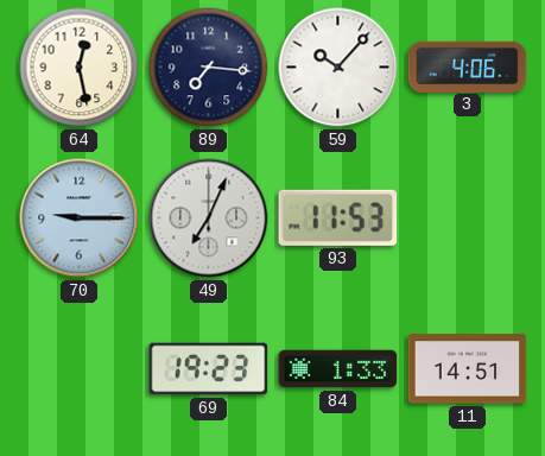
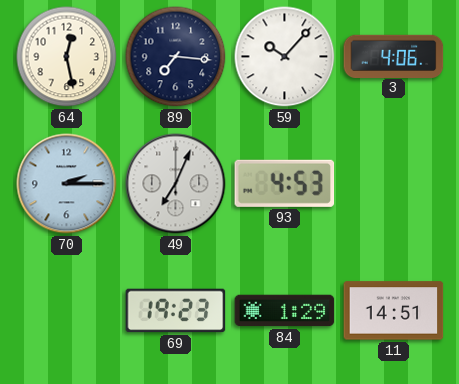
70: 9:15 -> 2:15
93: 11:53 -> 4:53
84: 1:33 -> 1:29
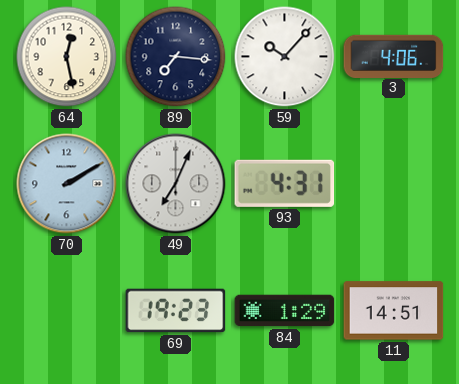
70: 2:15 -> 2:10
93: 4:53 -> 4:31
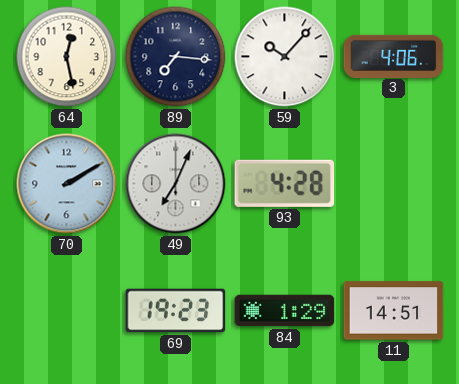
93: 4:31 -> 4:28
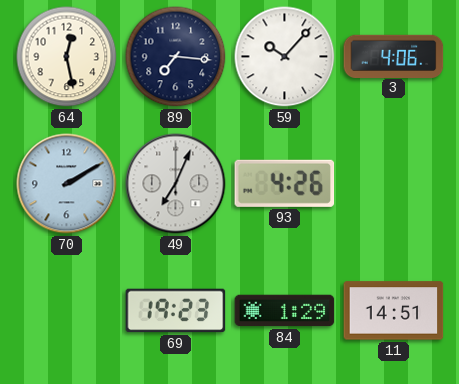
93: 4:28 -> 4:26
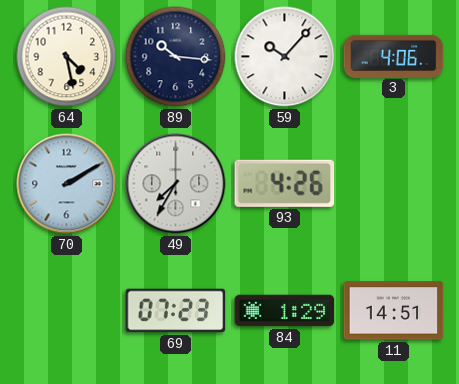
64: 12:28 -> 4:28
89: 7:16 -> 10:16
49: 7:04 -> 7:35
69: 19:23 -> 07:23
